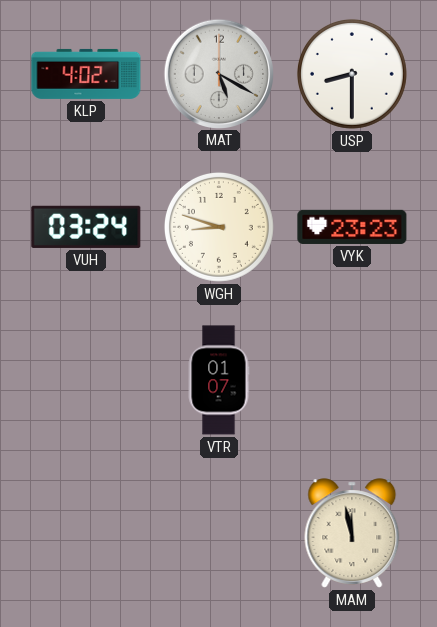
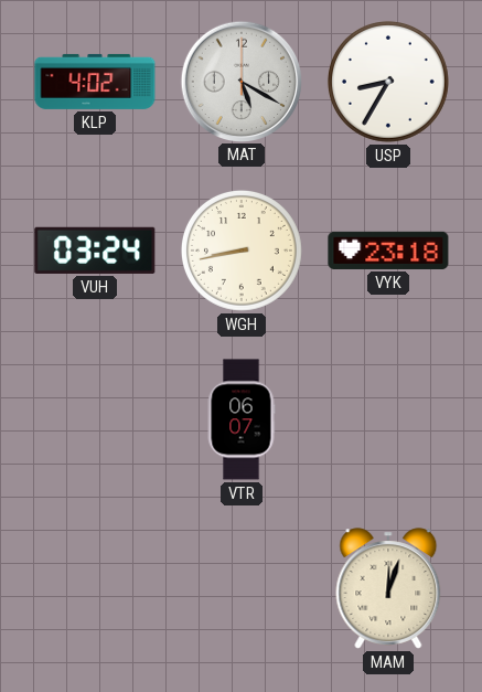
USP: 8:30 -> 8:35
WGH: 8:48 -> 8:43
VYK: 23:23 -> 23:18
VTR: 01:07 -> 06:07
MAM: 11:58 -> 12:03
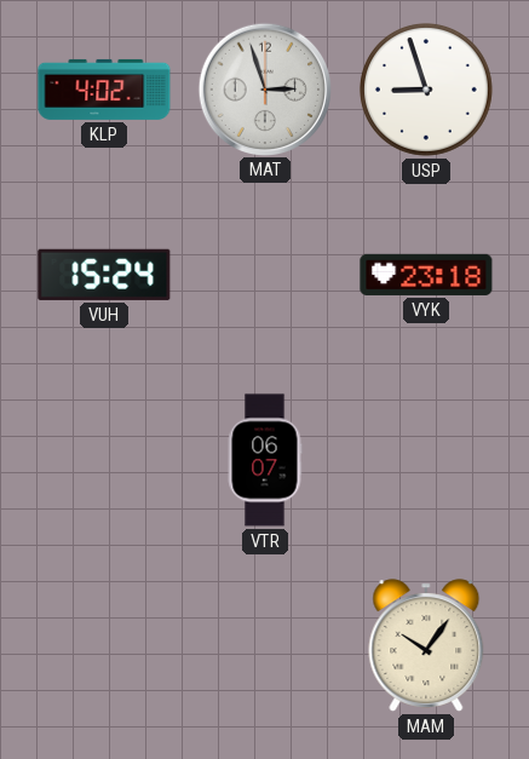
MAT: 5:20 -> 2:57
USP: 8:35 -> 8:57
VUH: 03:24 -> 15:24
WGH: 8:43 -> none
MAM: 12:03 -> 10:06
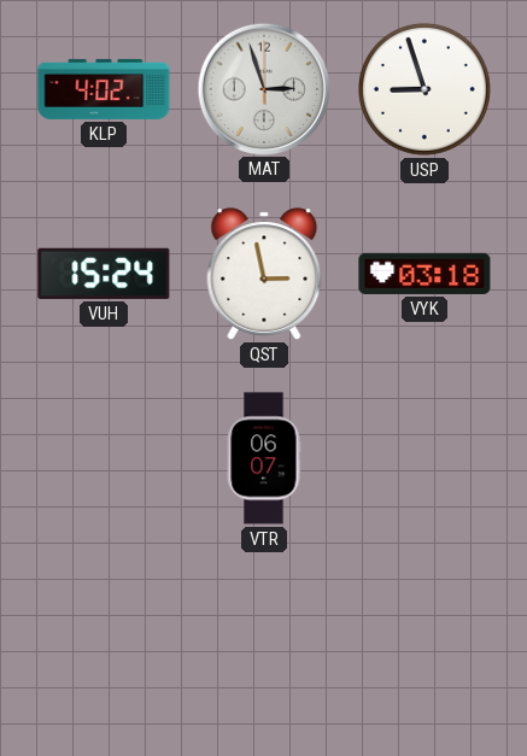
QST: none -> 2:58
VYK: 23:18 -> 03:18
MAM: 10:06 -> none
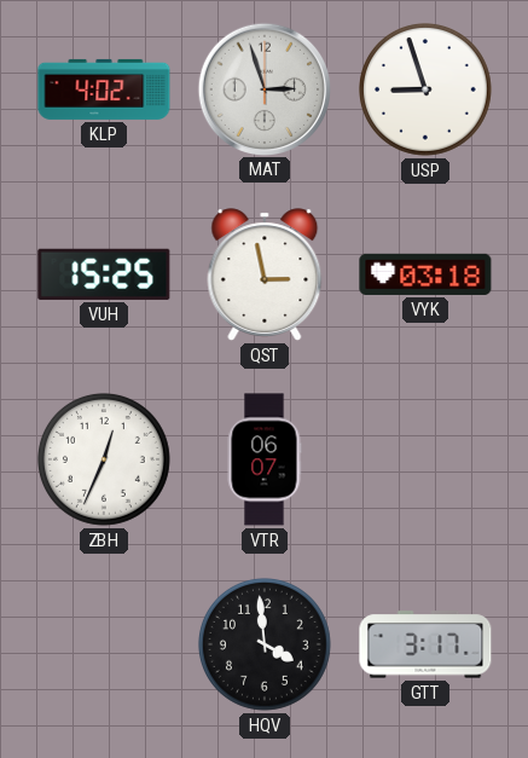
VUH: 15:24 -> 15:25
ZBH: none -> 12:34
HQV: none -> 3:59
GTT: none -> 3:17
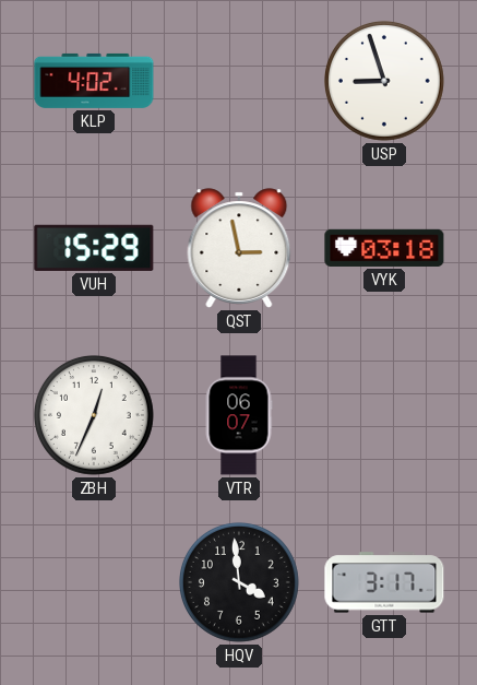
MAT: 2:57 -> none
VUH: 15:25 -> 15:29
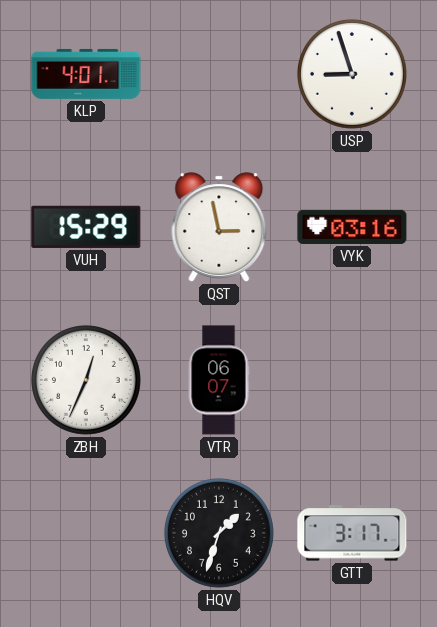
KLP: 4:02 -> 4:01
VYK: 03:18 -> 03:16
HQV: 3:59 -> 1:33
